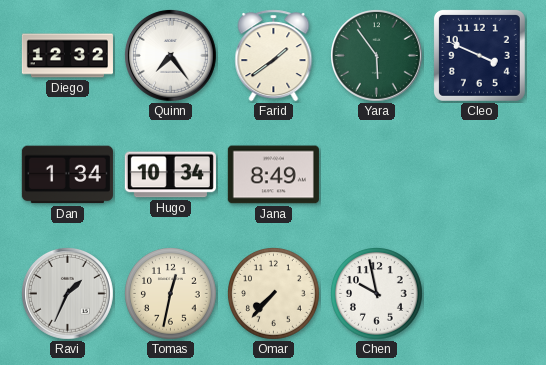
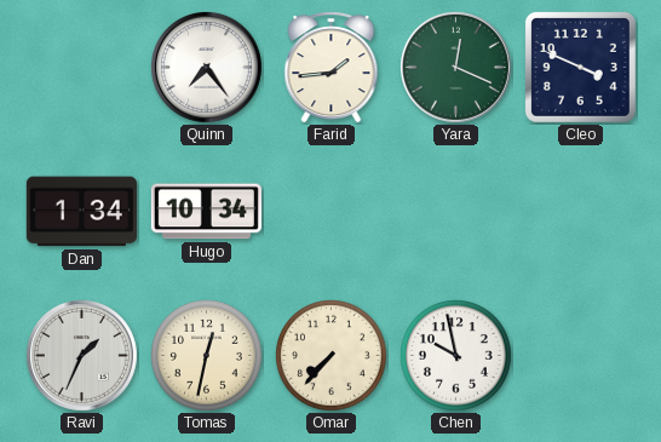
Diego: 12:32 -> none
Farid: 1:39 -> 1:44
Yara: 5:54 -> 12:19
Jana: 8:49 -> none
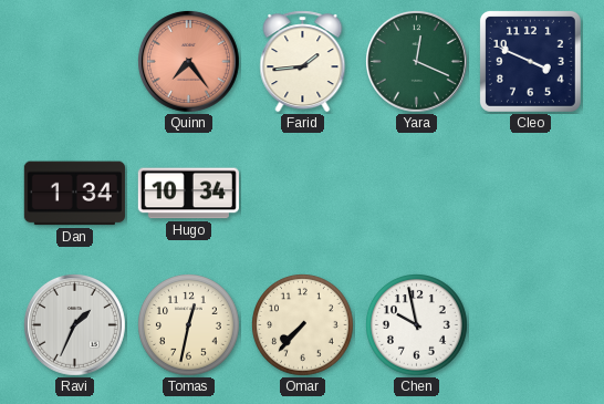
Quinn dial: white -> salmon
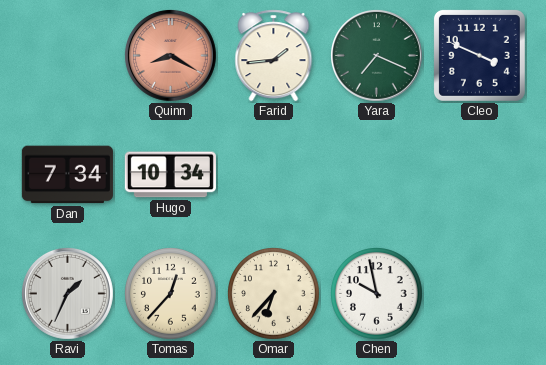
Quinn: 7:24 -> 8:20
Yara: 12:19 -> 7:19
Dan: 1:34 -> 7:34
Tomas: 12:32 -> 12:37
Omar: 7:37 -> 6:37
